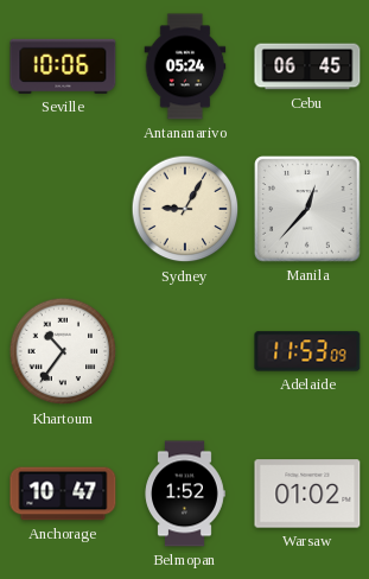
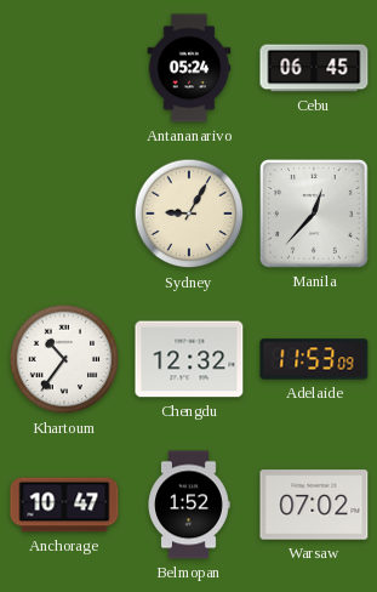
Seville: 10:06 -> none
Chengdu: none -> 12:32
Warsaw: 01:02 -> 07:02
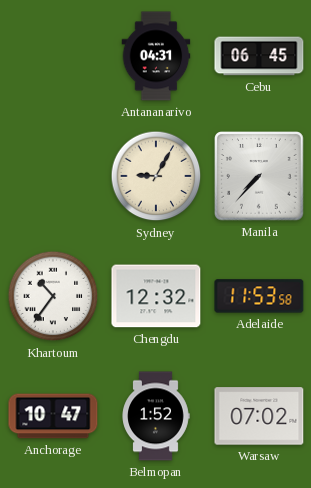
Antananarivo: 05:24 -> 04:31
Manila: 12:37 -> 7:37
Adelaide: 11:53:09 -> 11:53:58
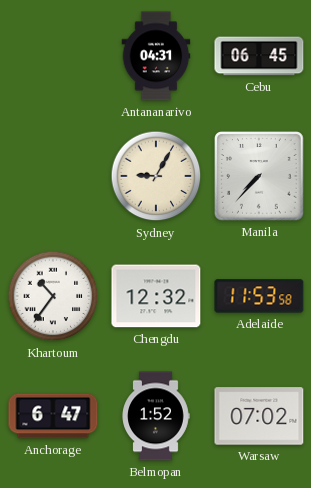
Anchorage: 10:47 -> 6:47
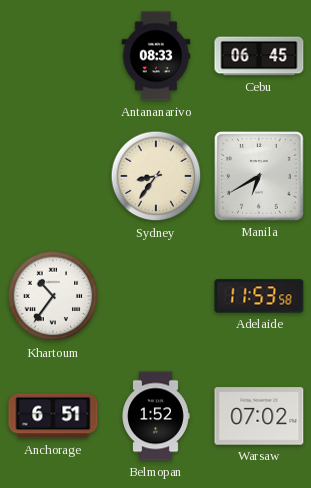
Antananarivo: 04:31 -> 08:33
Sydney: 9:05 -> 8:36
Manila: 7:37 -> 6:40
Chengdu: 12:32 -> none
Anchorage: 6:47 -> 6:51
